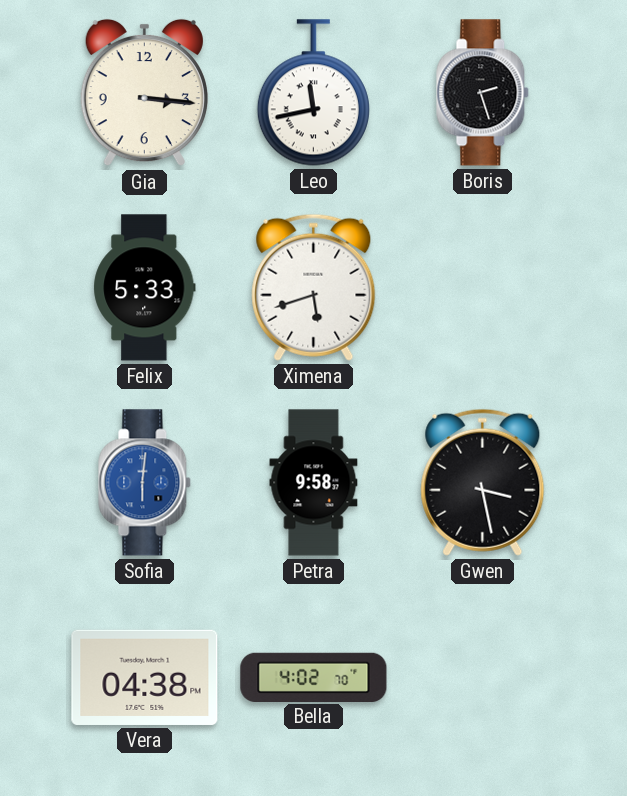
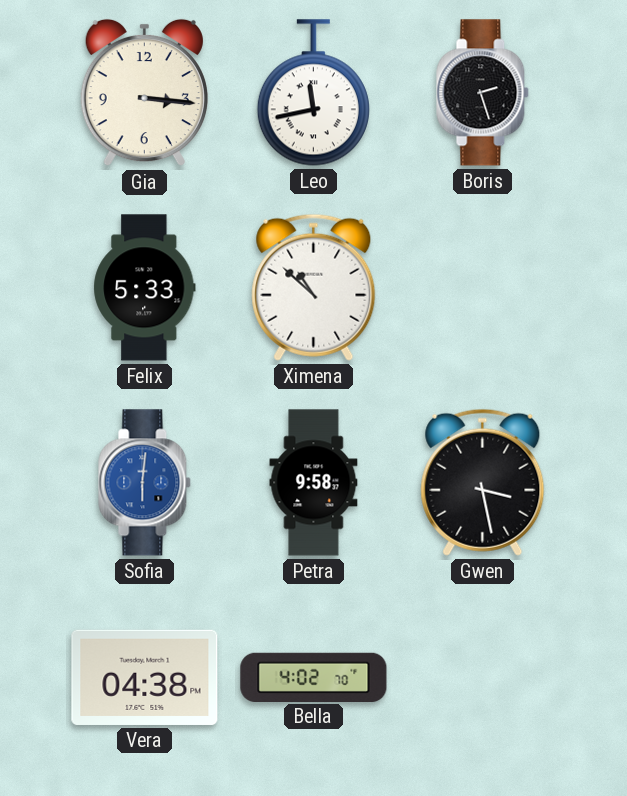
Ximena: 5:42 -> 10:52
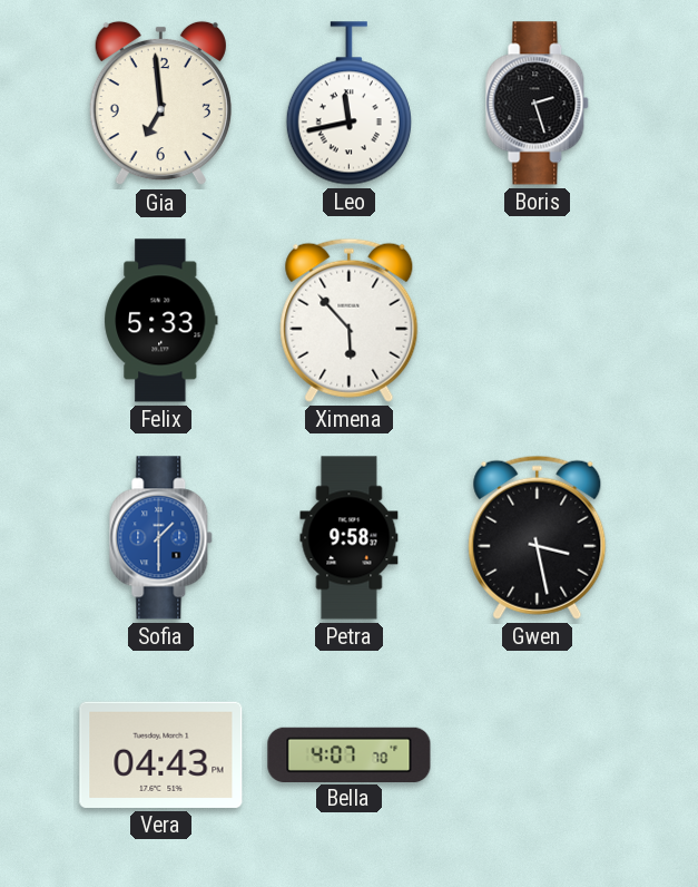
Gia: 3:16 -> 6:59
Ximena: 10:52 -> 5:53
Sofia: 6:01 -> 1:30
Vera: 04:38 -> 04:43
Bella: 4:02 -> 4:07
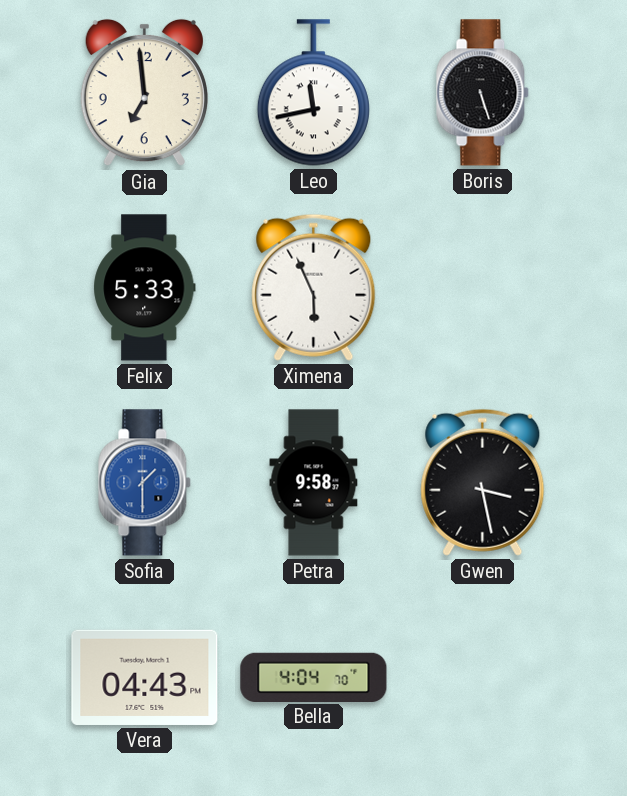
Boris: 2:27 -> 5:27
Ximena: 5:53 -> 5:56
Bella: 4:07 -> 4:04
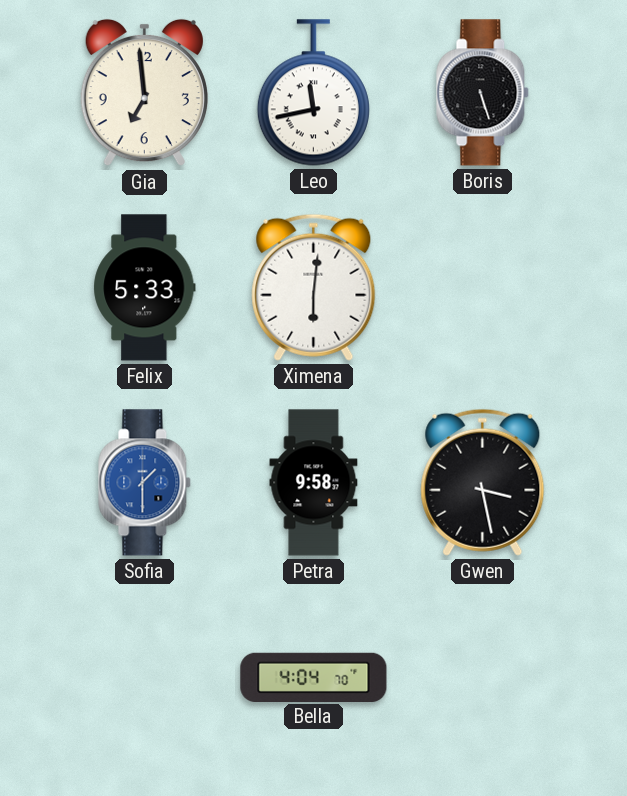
Ximena: 5:56 -> 6:01
Vera: 04:43 -> none
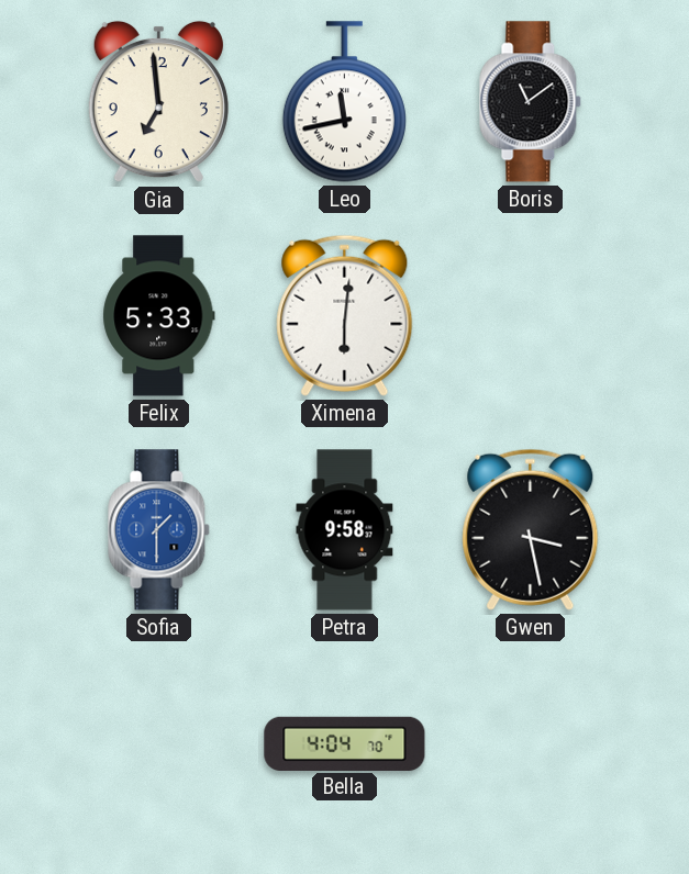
Boris: 5:27 -> 11:09
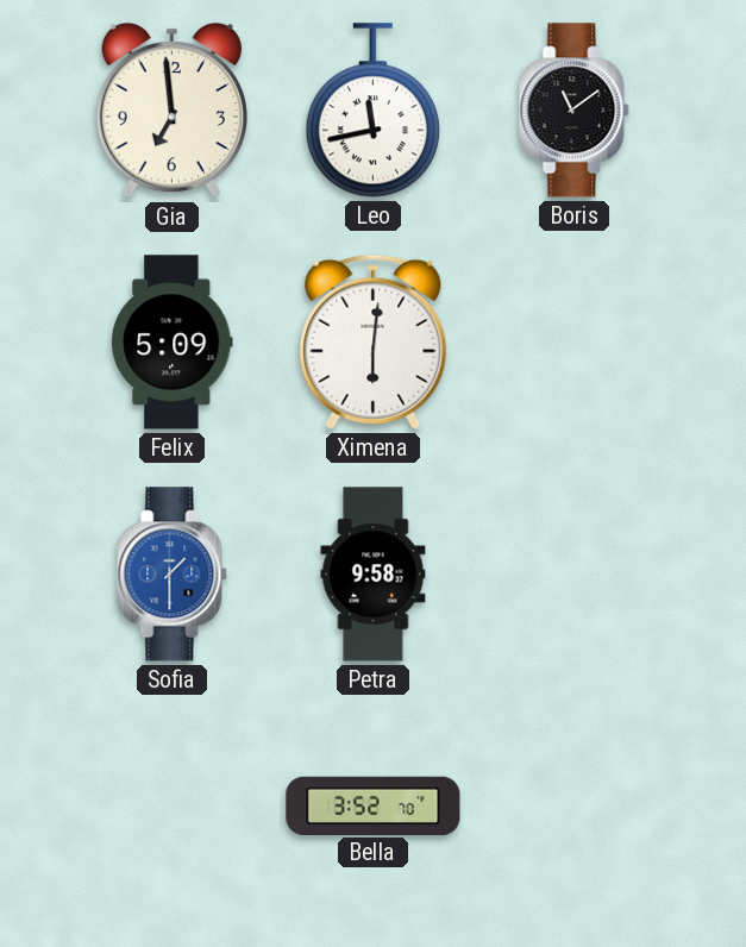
Felix: 5:33 -> 5:09
Gwen: 3:28 -> none
Bella: 4:04 -> 3:52
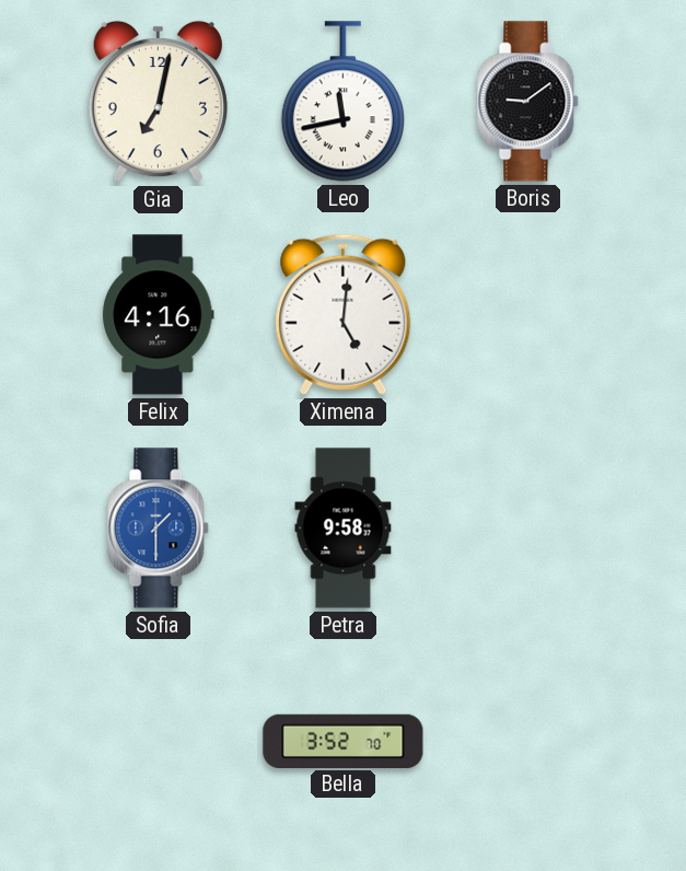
Gia: 6:59 -> 7:02
Boris: 11:09 -> 9:09
Felix: 5:09 -> 4:16
Ximena: 6:01 -> 5:01
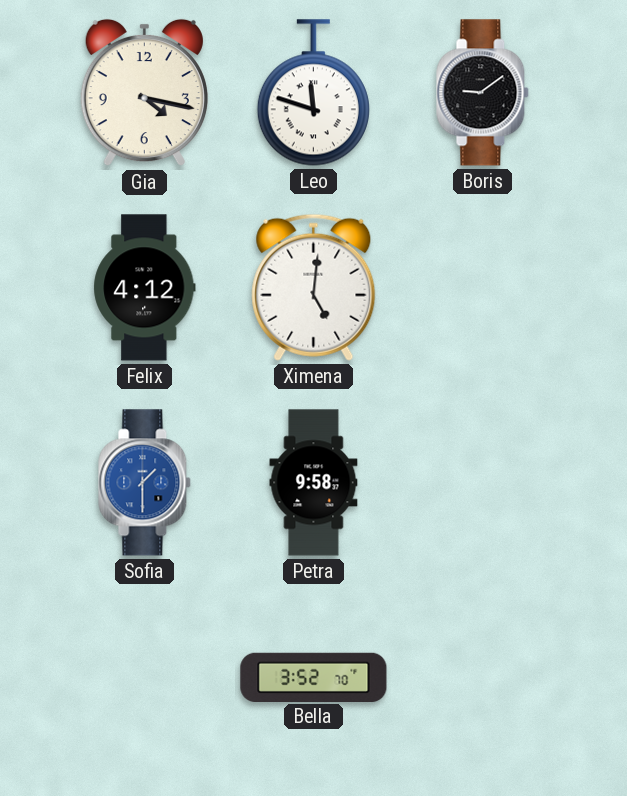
Gia: 7:02 -> 4:17
Leo: 11:43 -> 11:48
Felix: 4:16 -> 4:12
